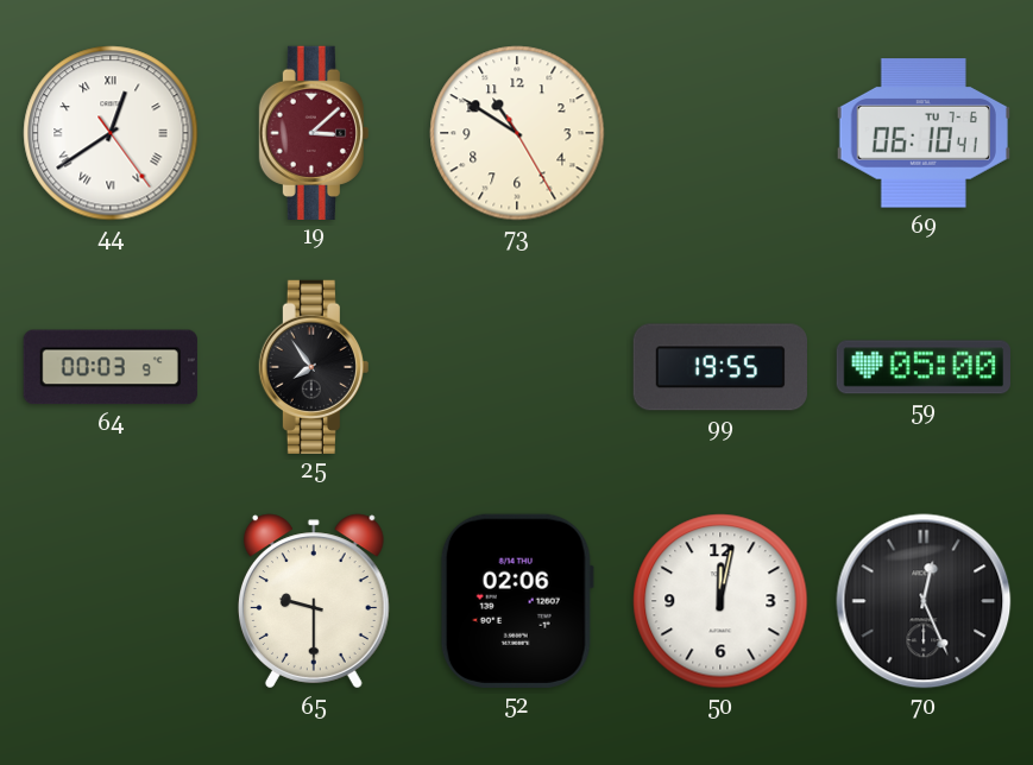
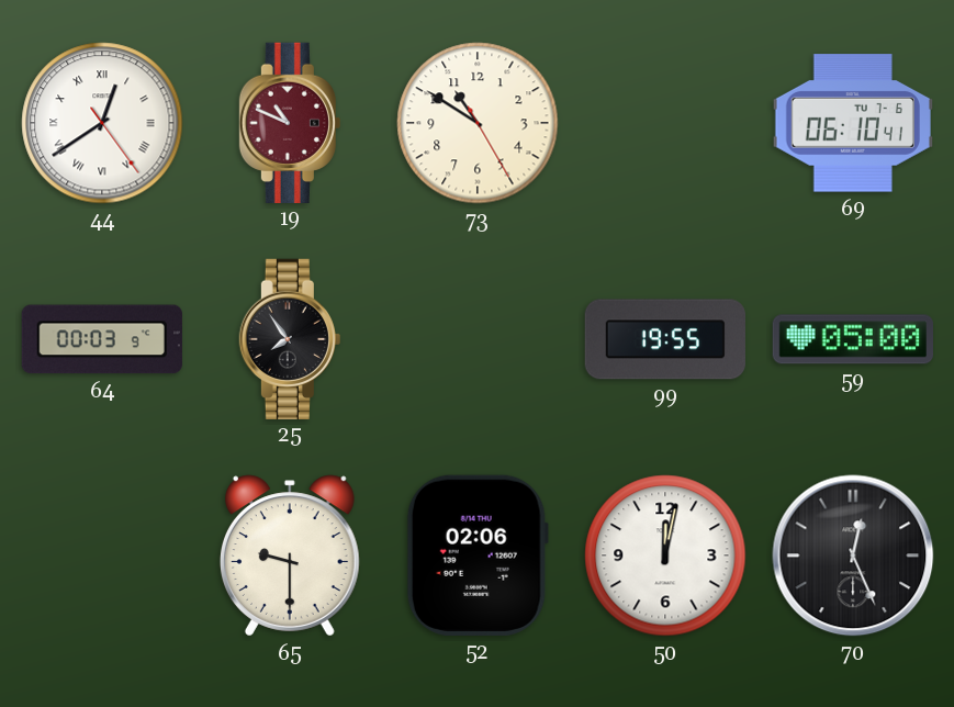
19: 3:08 -> 10:49
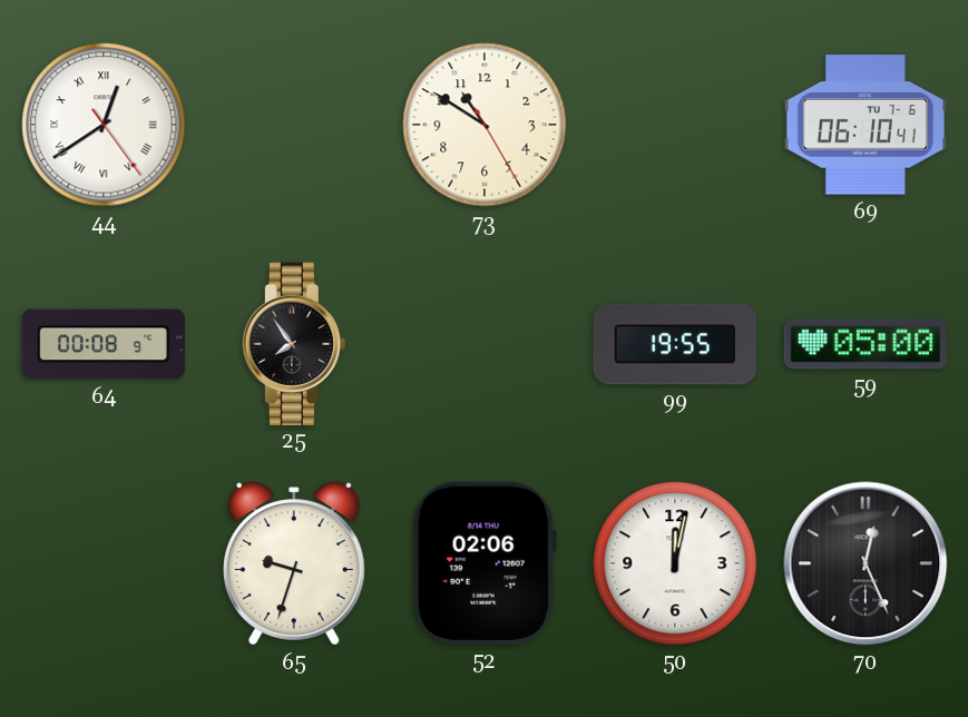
19: 10:49 -> none
64: 00:03 -> 00:08
65: 9:30 -> 9:33
